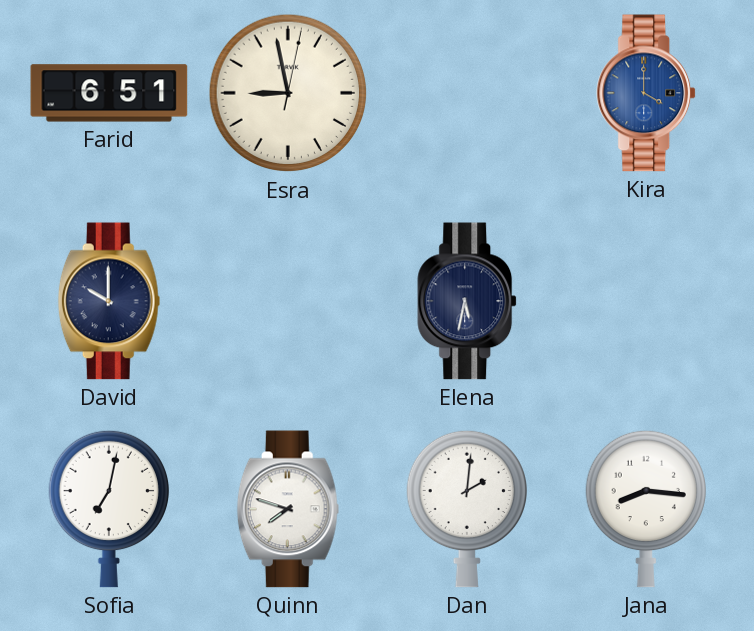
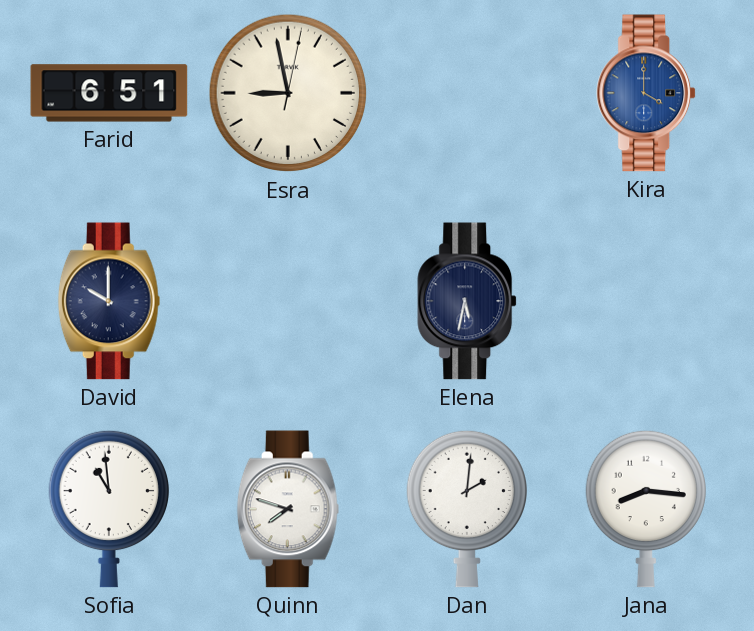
Sofia: 7:02 -> 10:59
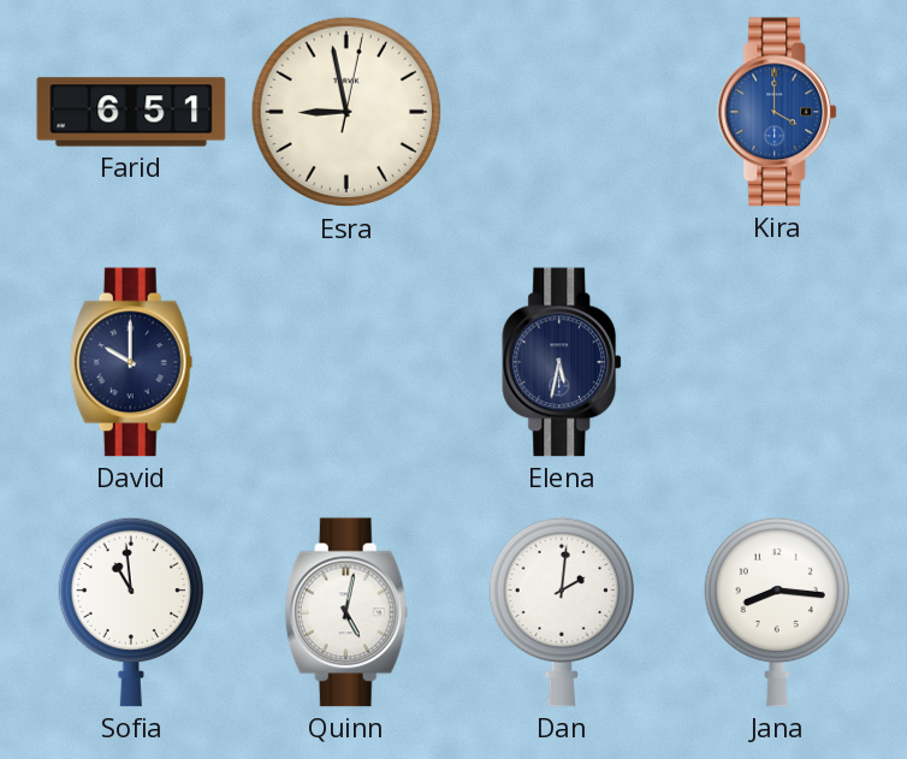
Quinn: 7:48 -> 5:02
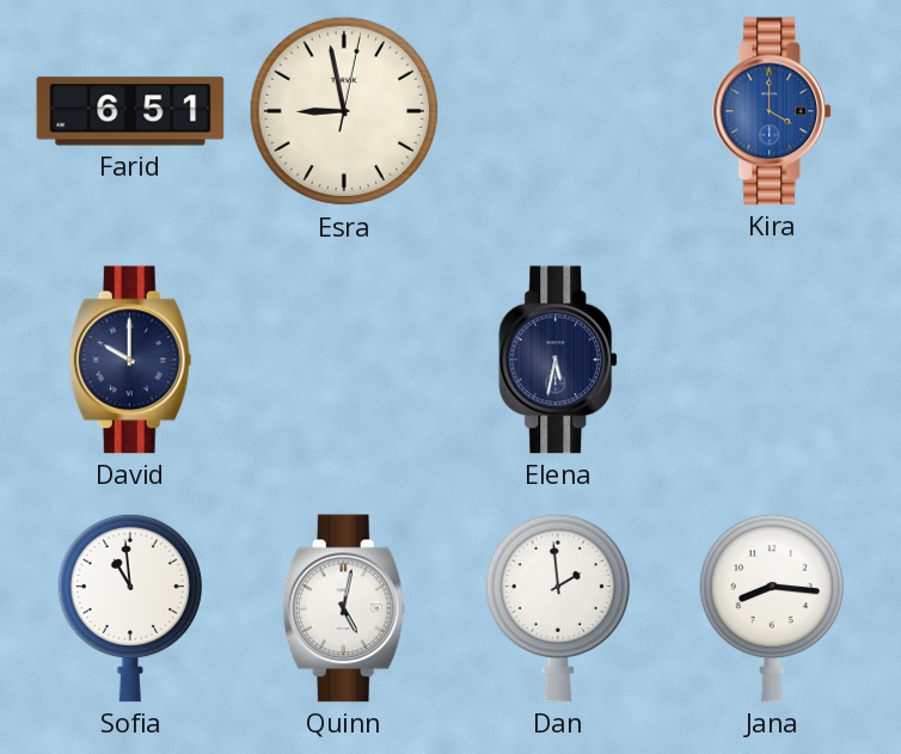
Dan: 2:01 -> 1:59
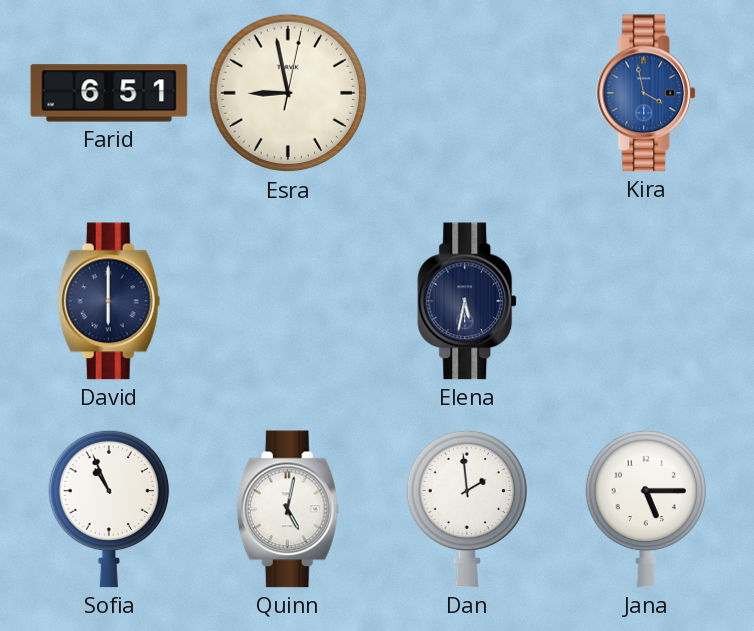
Kira: 4:00 -> 3:58
David: 10:00 -> 6:00
Sofia: 10:59 -> 10:56
Jana: 8:16 -> 5:15
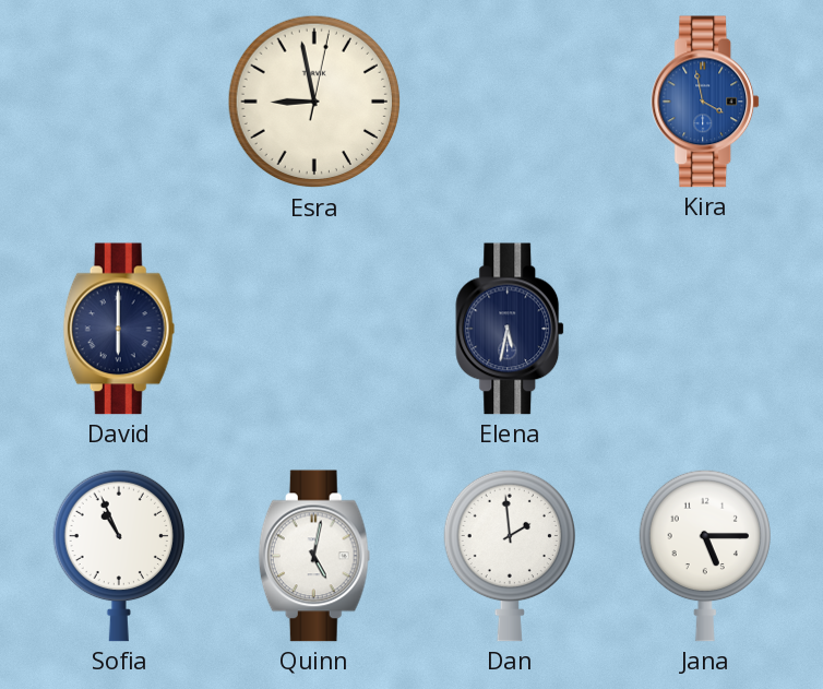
Farid: 6:51 -> none
